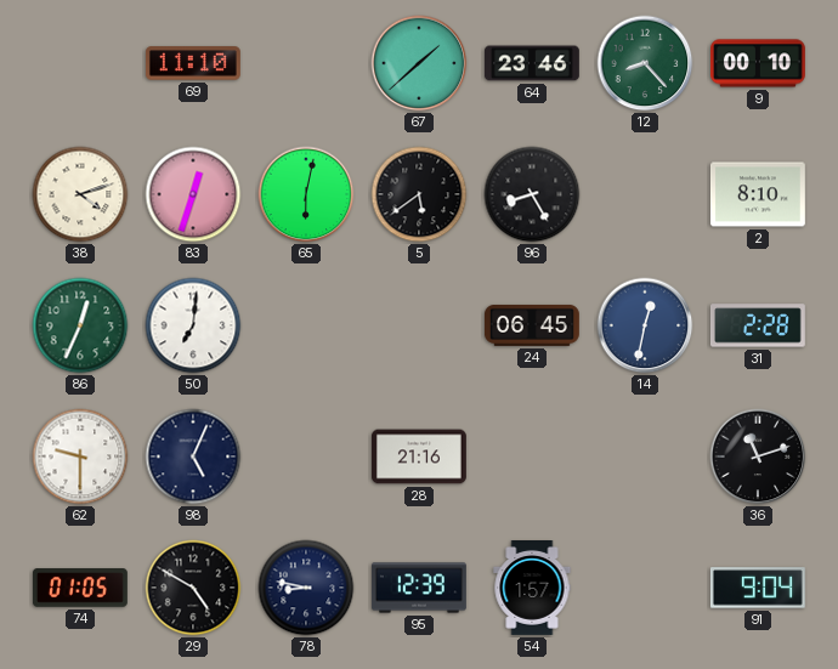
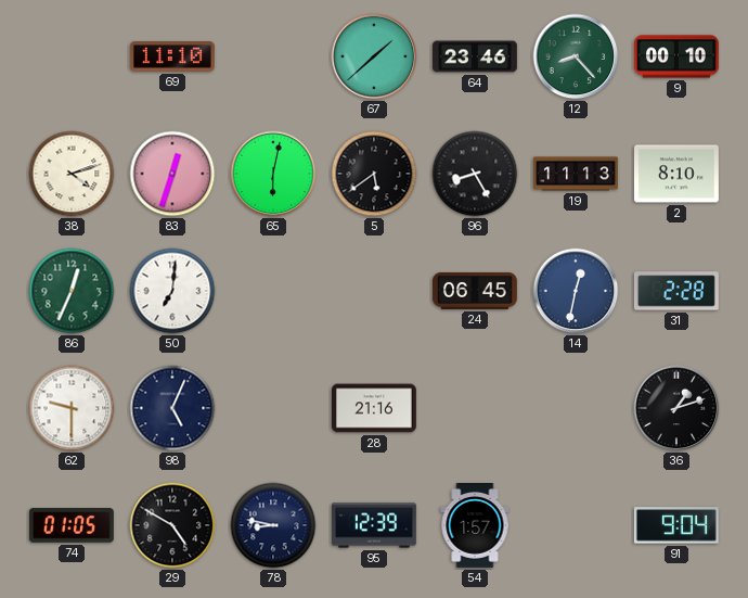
19: none -> 11:13
36: 11:12 -> 1:12
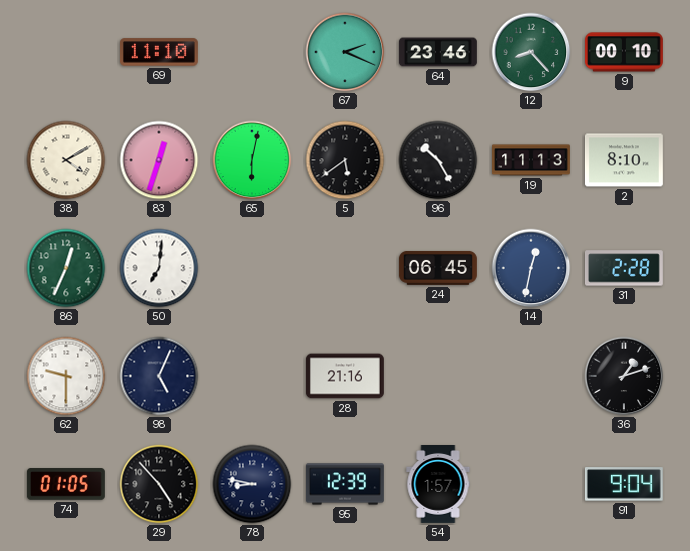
67: 1:38 -> 2:19
38: 4:12 -> 4:10
96: 8:25 -> 10:25
29: 4:50 -> 4:53
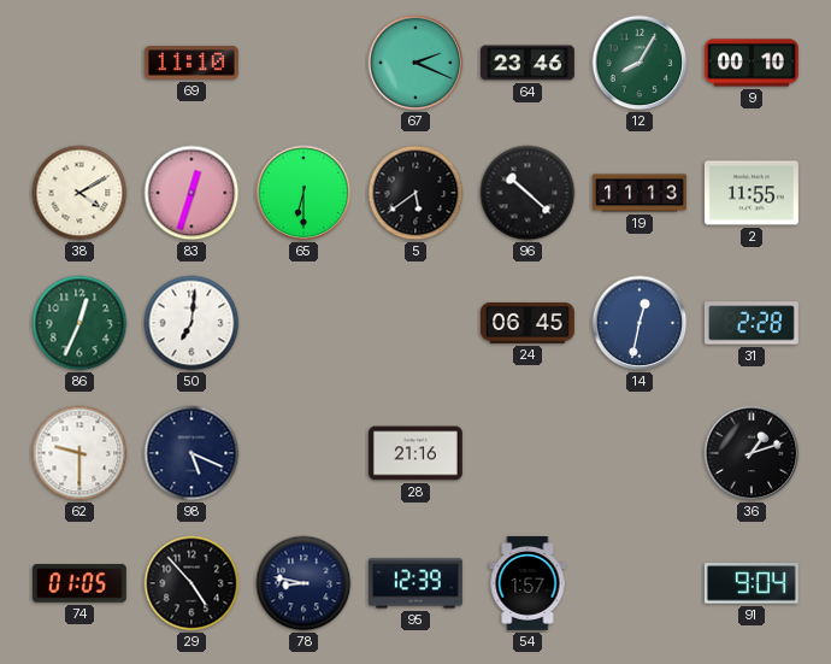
12: 8:23 -> 8:05
65: 6:02 -> 6:30
96: 10:25 -> 10:22
2: 8:10 -> 11:55
98: 5:04 -> 5:19
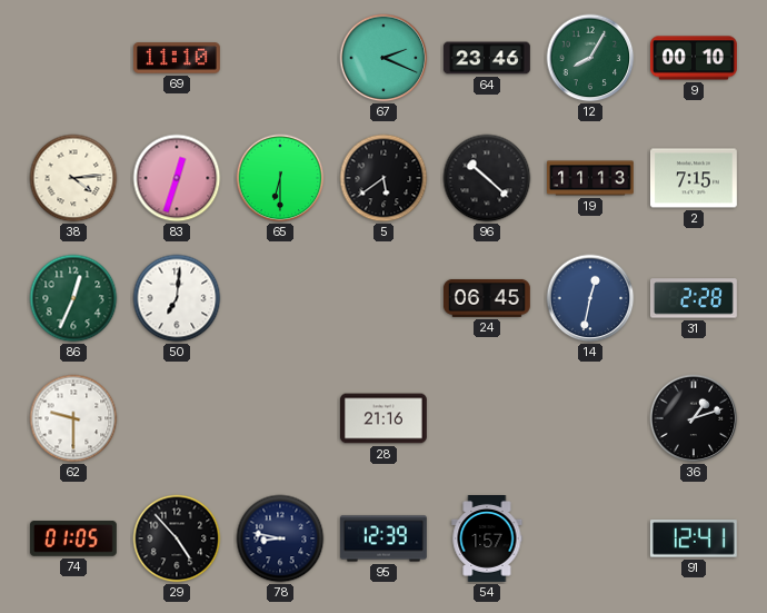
38: 4:10 -> 4:14
2: 11:55 -> 7:15
98: 5:19 -> none
91: 9:04 -> 12:41
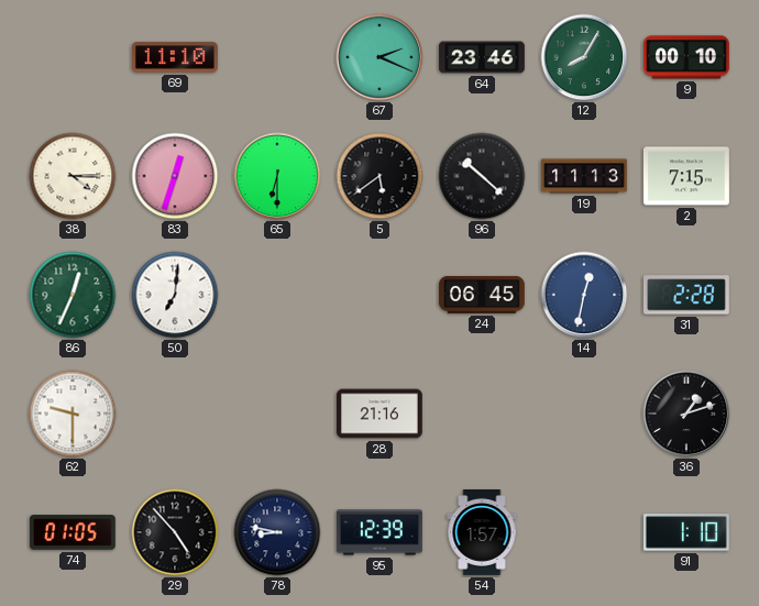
38: 4:14 -> 4:15
91: 12:41 -> 1:10
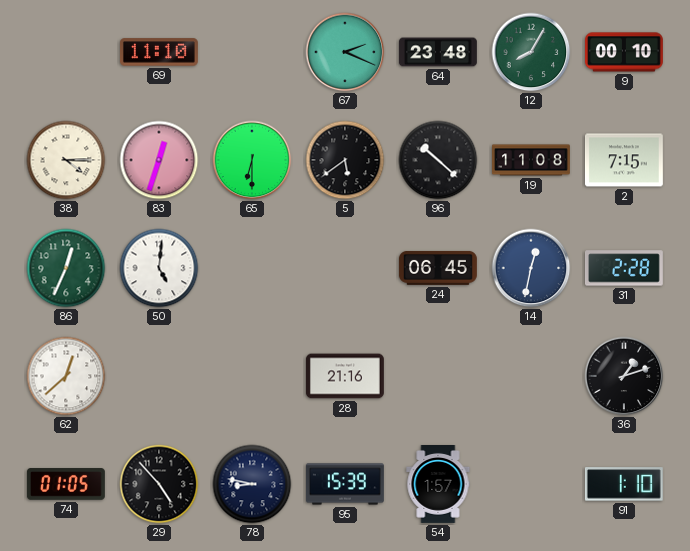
64: 23:46 -> 23:48
19: 11:13 -> 11:08
50: 7:01 -> 5:01
62: 9:30 -> 12:38
95: 12:39 -> 15:39
